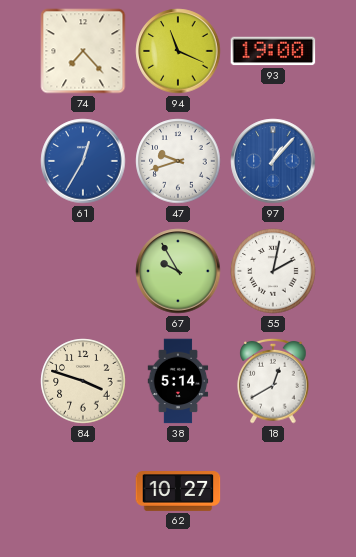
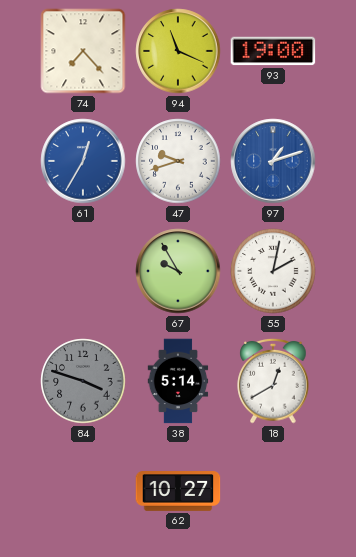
97: 1:07 -> 1:12
84 dial: cream -> grey
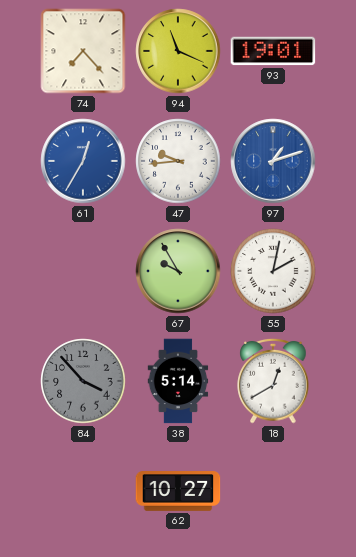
93: 19:00 -> 19:01
47: 9:42 -> 9:44
84: 3:48 -> 3:53
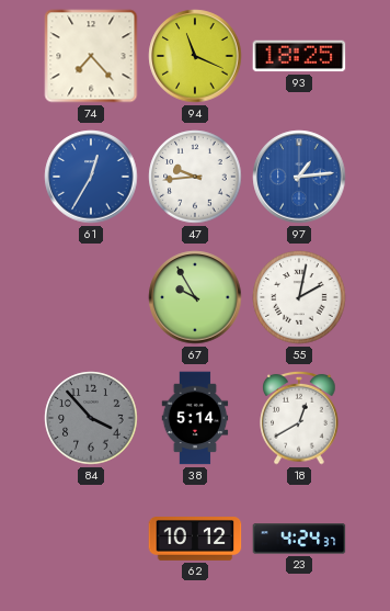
93: 19:01 -> 18:25
97: 1:12 -> 1:14
62: 10:27 -> 10:12
23: none -> 4:24
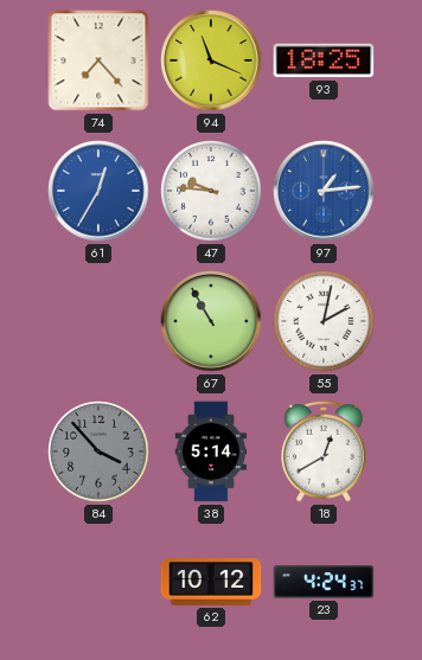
47: 9:44 -> 9:46
67: 9:55 -> 10:55
